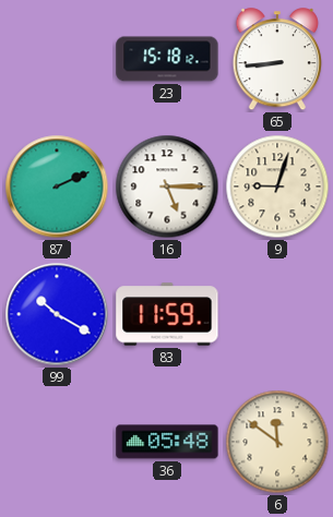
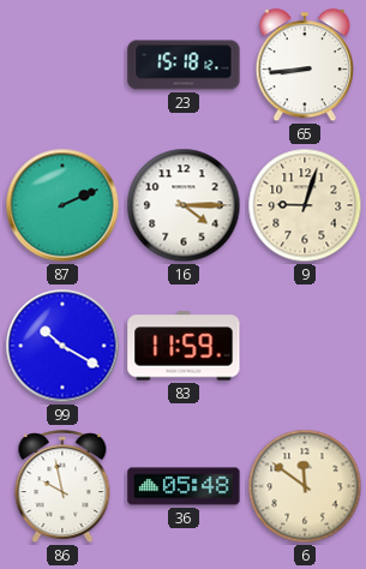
16: 5:15 -> 4:15
86: none -> 9:58
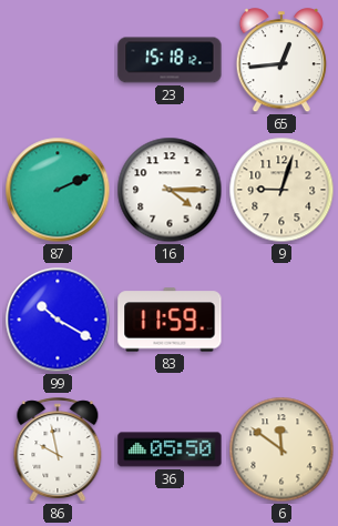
65: 8:44 -> 12:44
36: 05:48 -> 05:50
